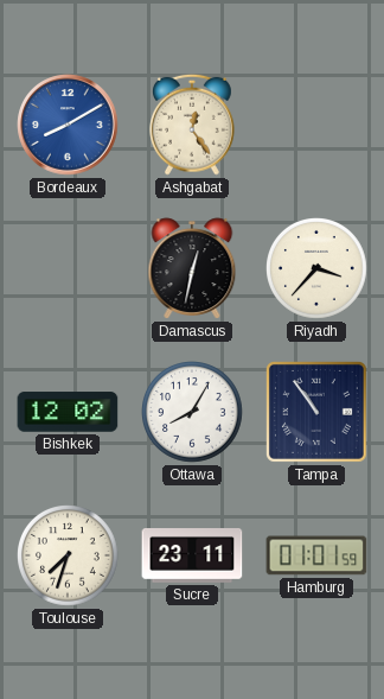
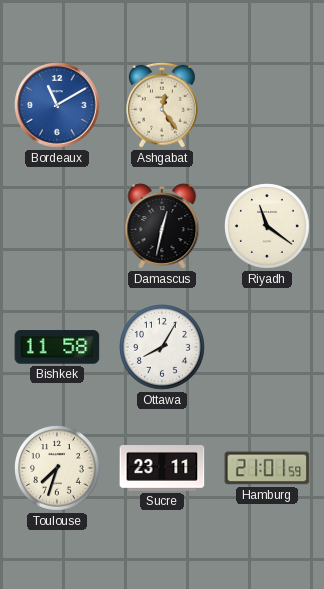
Bordeaux: 8:10 -> 11:10
Riyadh: 3:37 -> 11:21
Bishkek: 12:02 -> 11:58
Tampa: 10:54 -> none
Hamburg: 01:01 -> 21:01
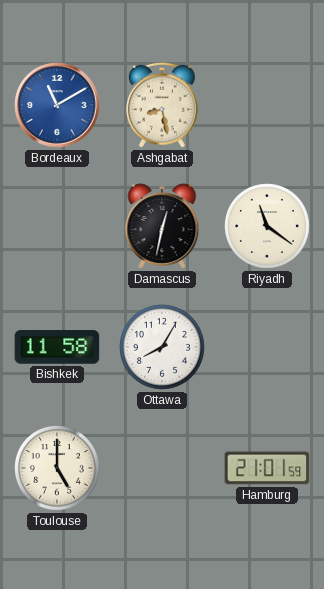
Ashgabat: 12:24 -> 8:28
Toulouse: 7:33 -> 5:00
Sucre: 23:11 -> none
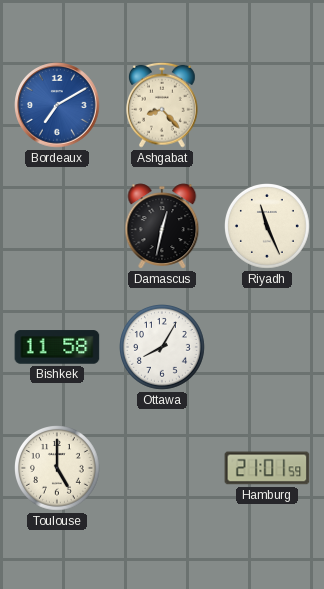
Bordeaux: 11:10 -> 7:10
Ashgabat: 8:28 -> 8:23
Riyadh: 11:21 -> 11:26
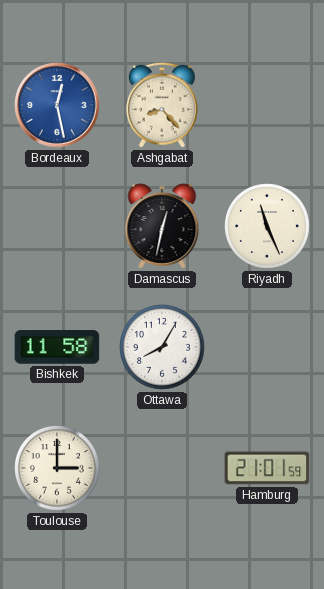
Bordeaux: 7:10 -> 12:28
Toulouse: 5:00 -> 3:00
